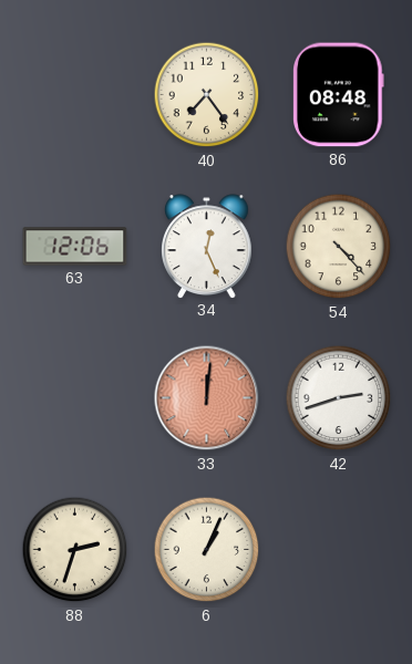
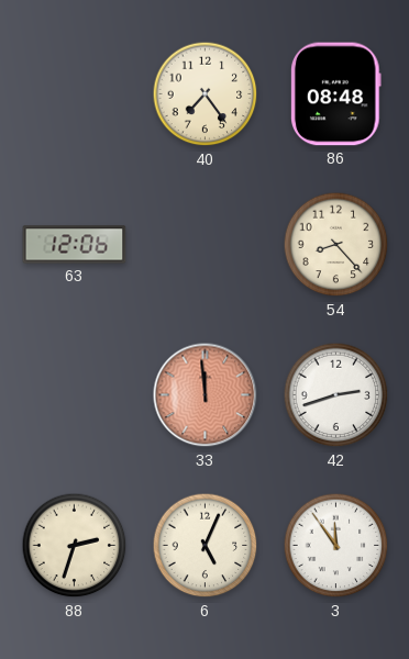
34: 12:26 -> none
54: 4:23 -> 8:23
33: 12:01 -> 11:59
6: 1:04 -> 5:04
3: none -> 11:54
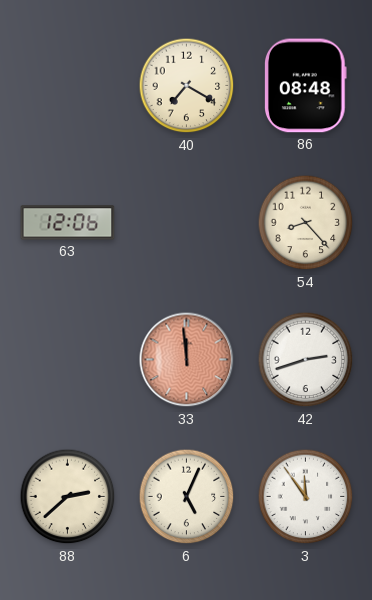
40: 7:24 -> 7:20
88: 2:33 -> 2:38
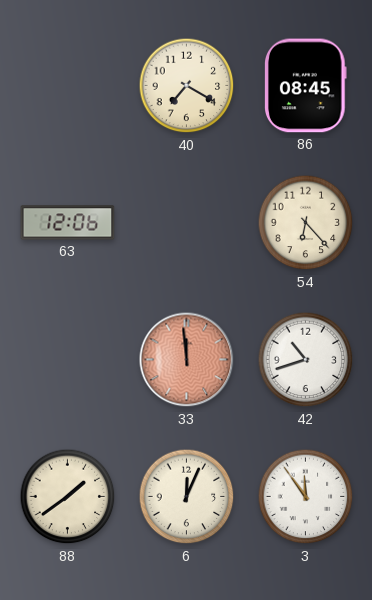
86: 08:48 -> 08:45
54: 8:23 -> 6:23
42: 2:42 -> 10:42
88: 2:38 -> 1:39
6: 5:04 -> 12:04
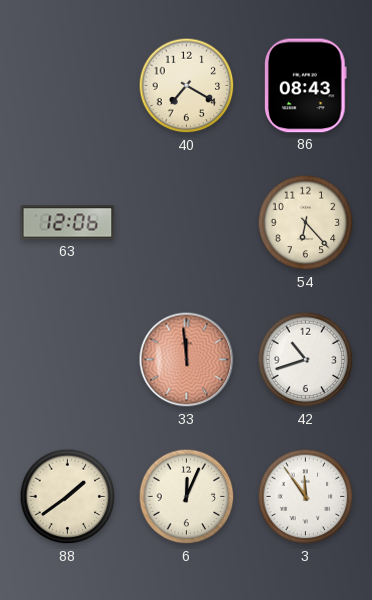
86: 08:45 -> 08:43
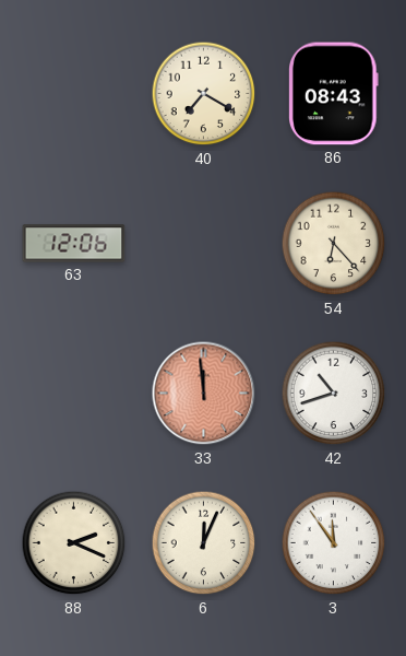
88: 1:39 -> 2:19
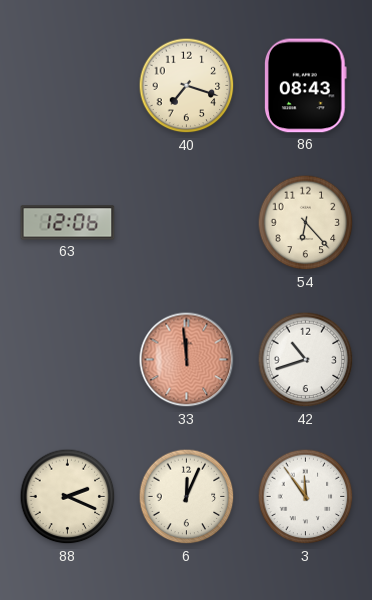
40: 7:20 -> 7:18
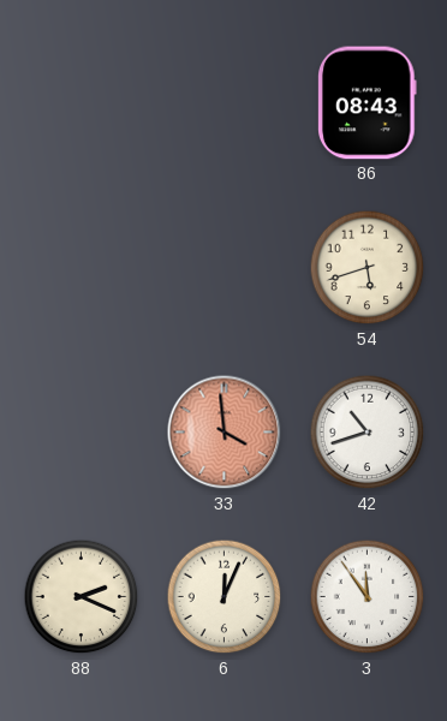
40: 7:18 -> none
63: 12:06 -> none
54: 6:23 -> 5:42
33: 11:59 -> 3:59
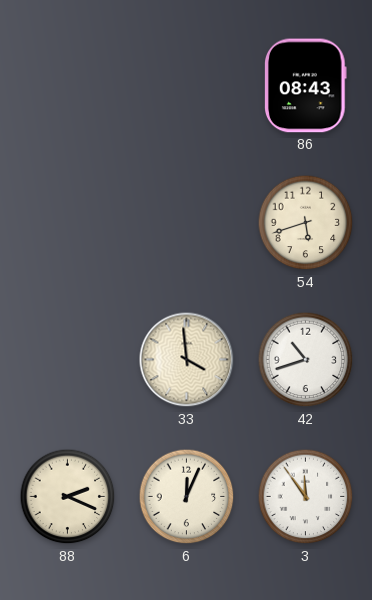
33 dial: salmon -> cream
